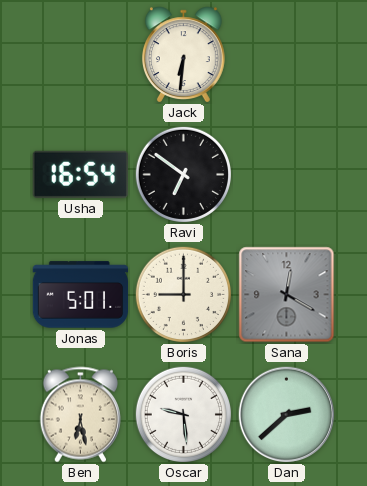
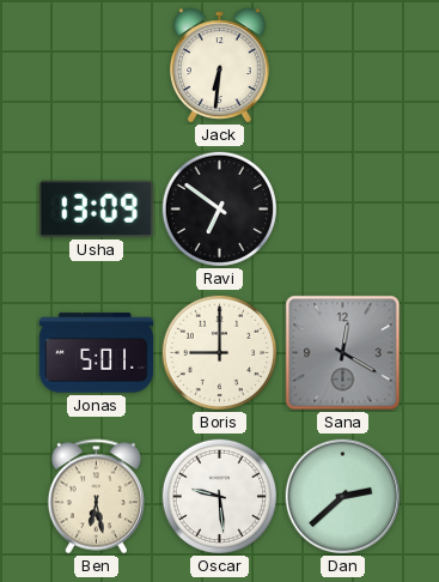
Usha: 16:54 -> 13:09
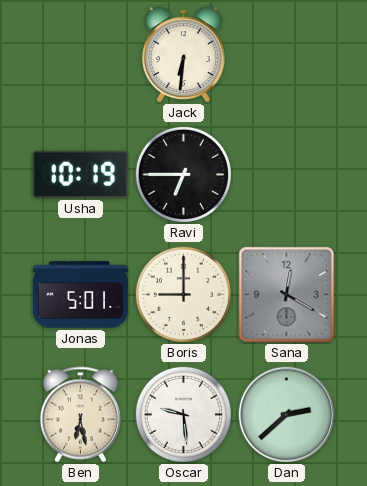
Usha: 13:09 -> 10:19
Ravi: 6:51 -> 6:45
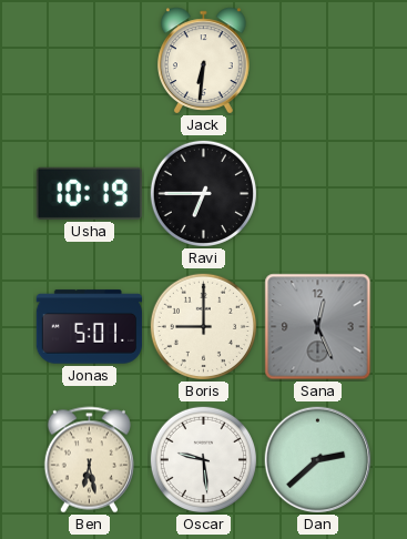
Sana: 12:20 -> 12:26
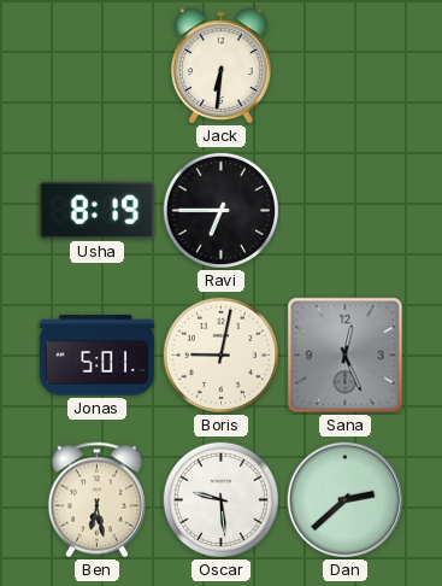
Usha: 10:19 -> 8:19
Boris: 9:00 -> 9:02
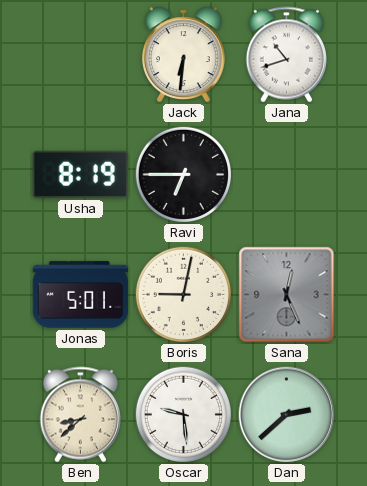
Jana: none -> 10:42
Ben: 6:28 -> 8:38
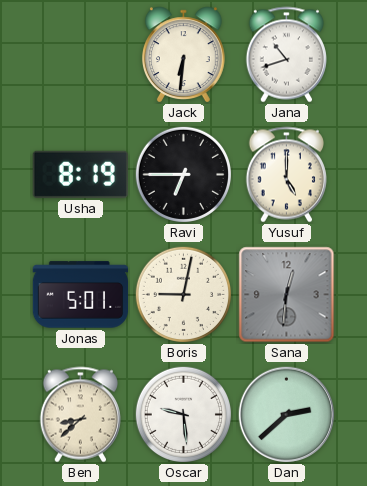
Yusuf: none -> 5:00
Sana: 12:26 -> 12:31
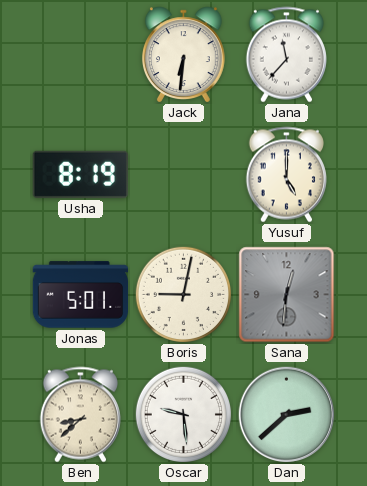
Jana: 10:42 -> 11:37
Ravi: 6:45 -> none
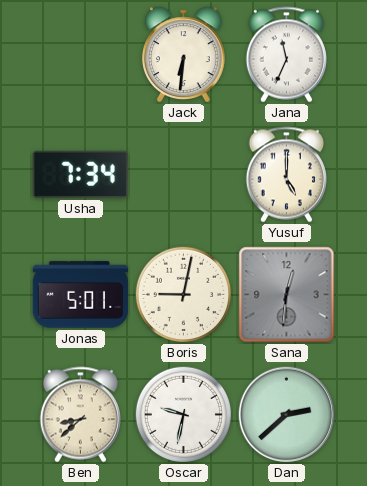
Jana: 11:37 -> 11:34
Usha: 8:19 -> 7:34
Oscar: 9:29 -> 9:32
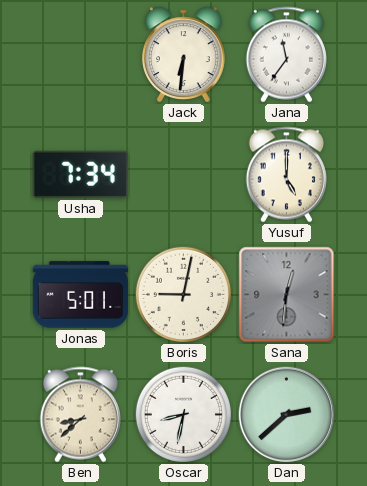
Jana: 11:34 -> 11:36
Oscar: 9:32 -> 8:32
